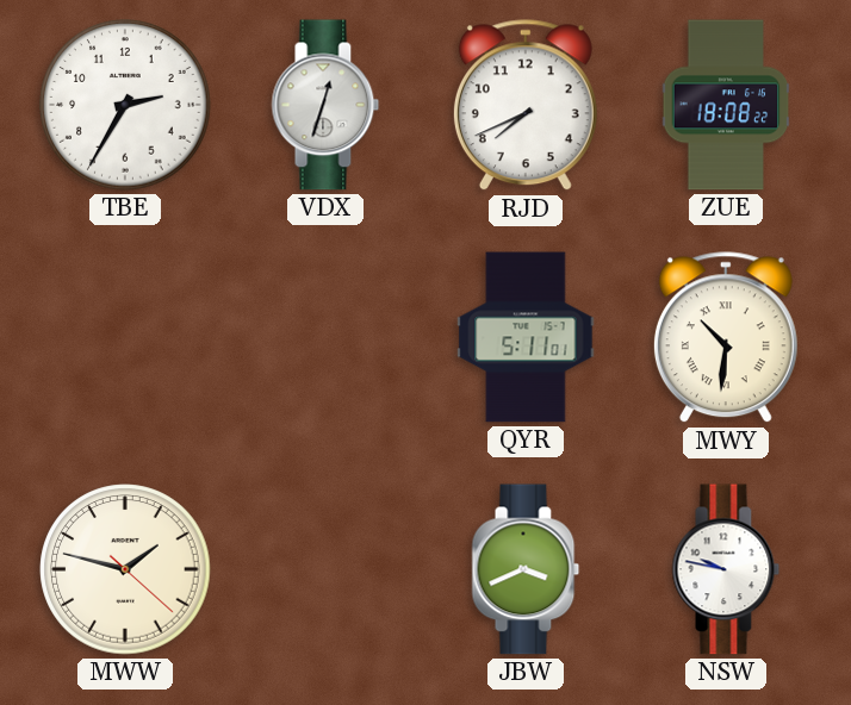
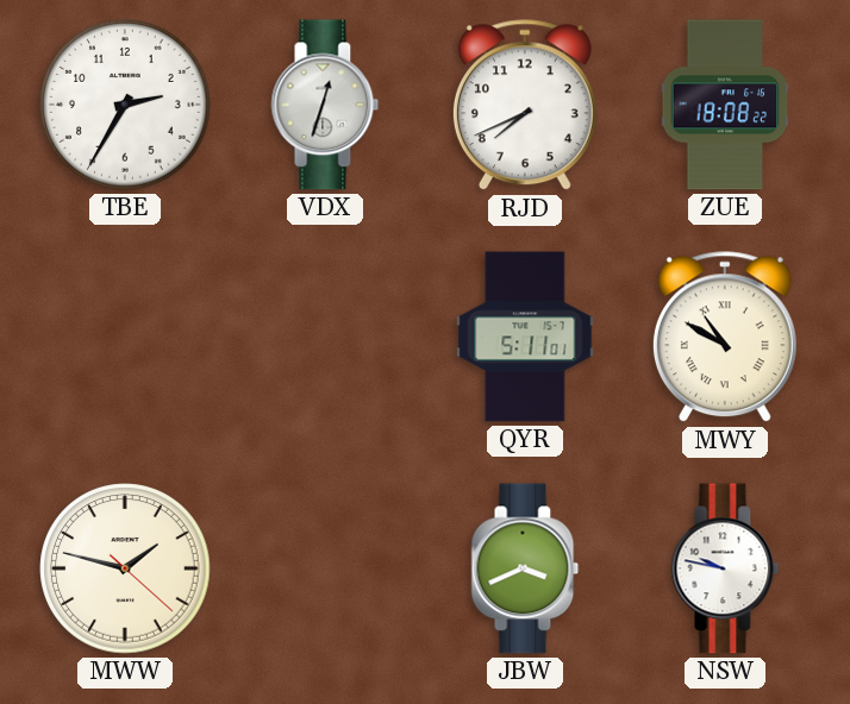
MWY: 10:31 -> 10:50
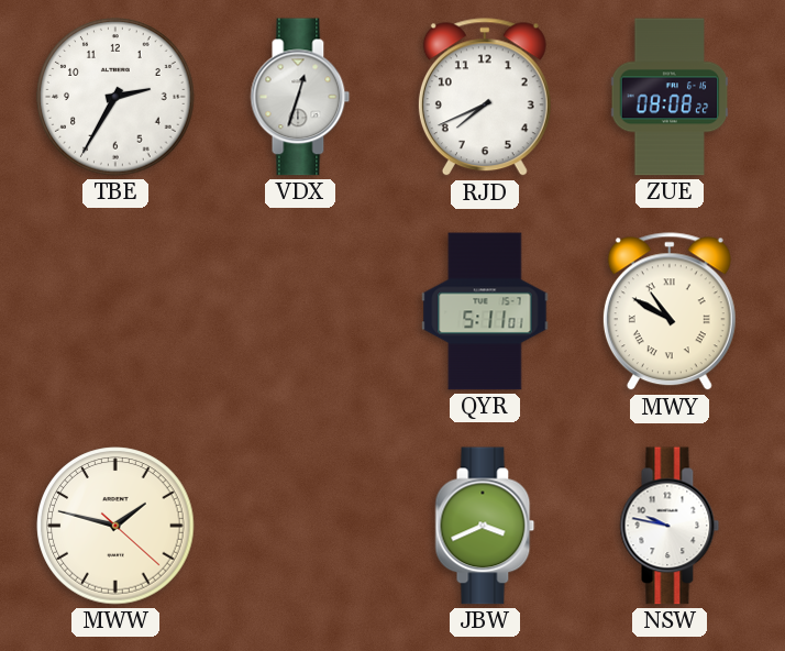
ZUE: 18:08 -> 08:08
